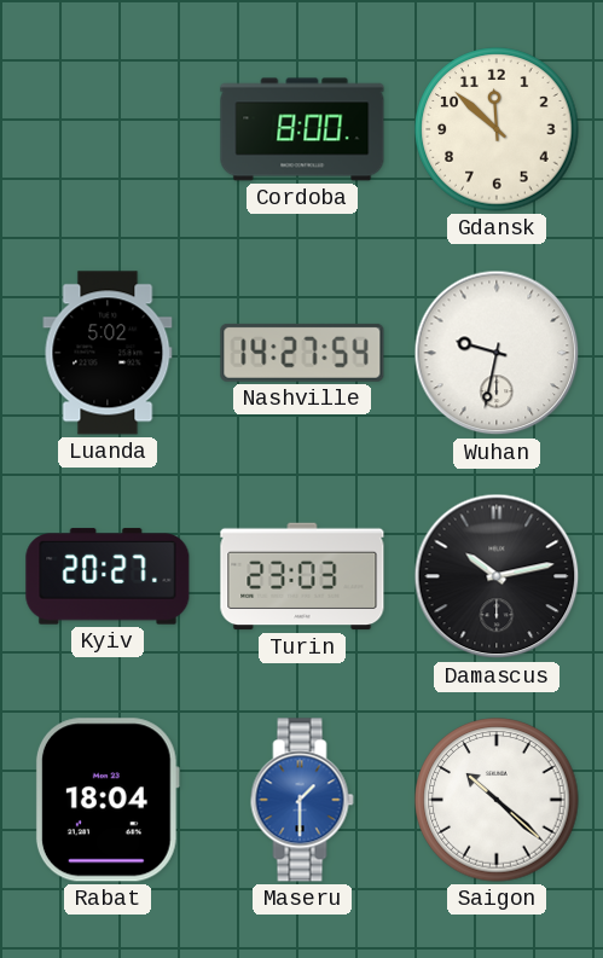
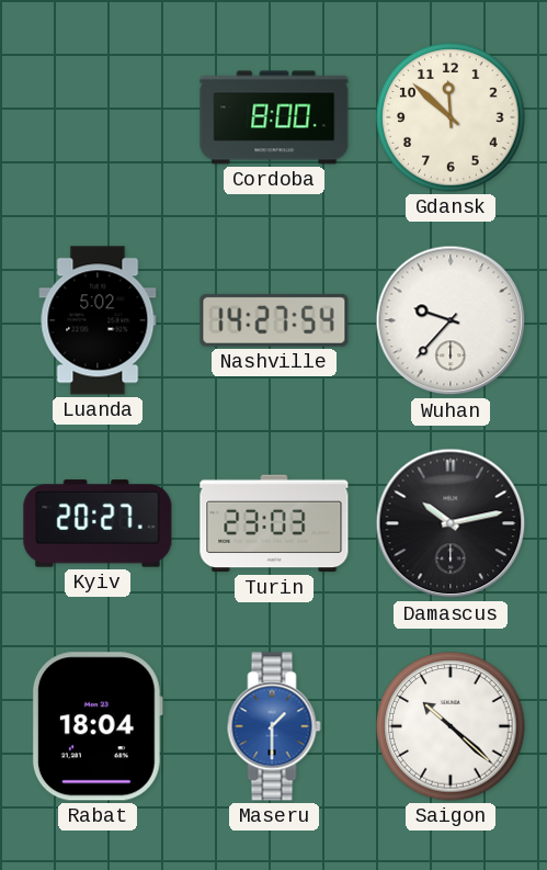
Wuhan: 9:32 -> 9:37
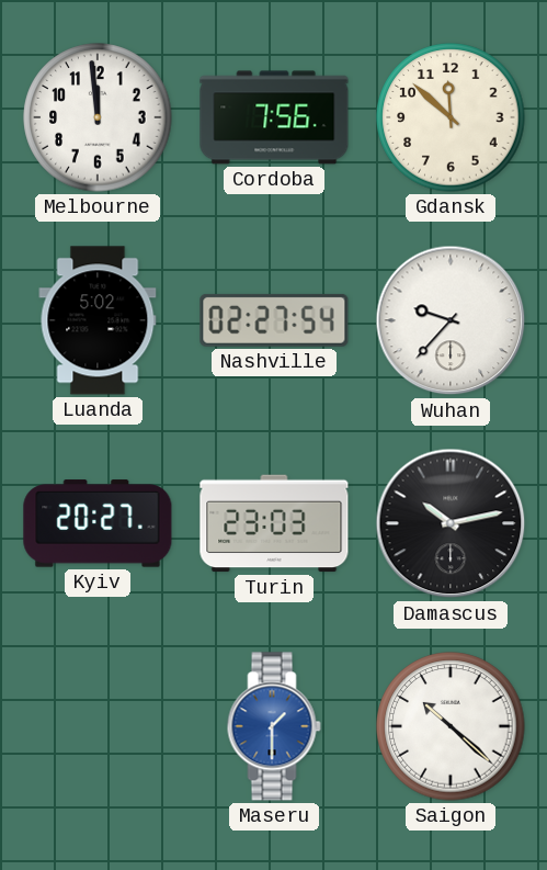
Melbourne: none -> 11:59
Cordoba: 8:00 -> 7:56
Nashville: 14:27 -> 02:27
Rabat: 18:04 -> none
